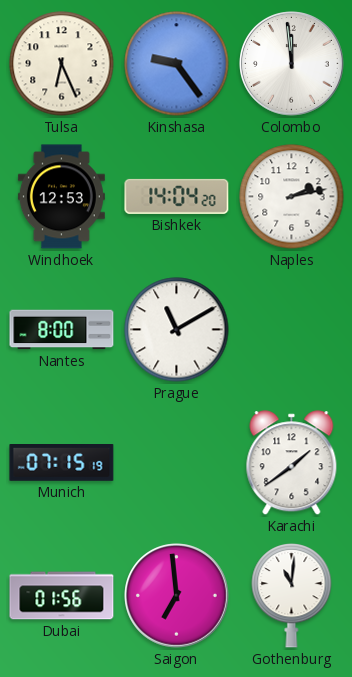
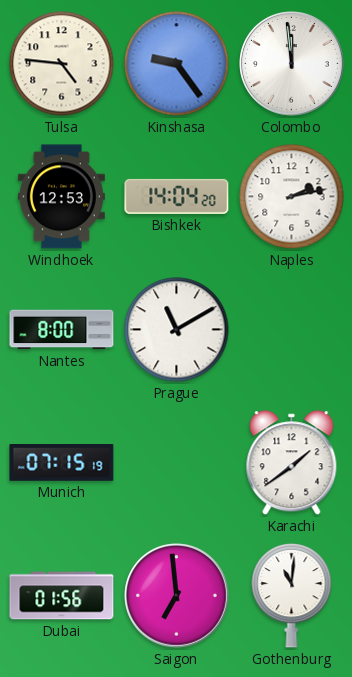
Tulsa: 6:26 -> 4:46
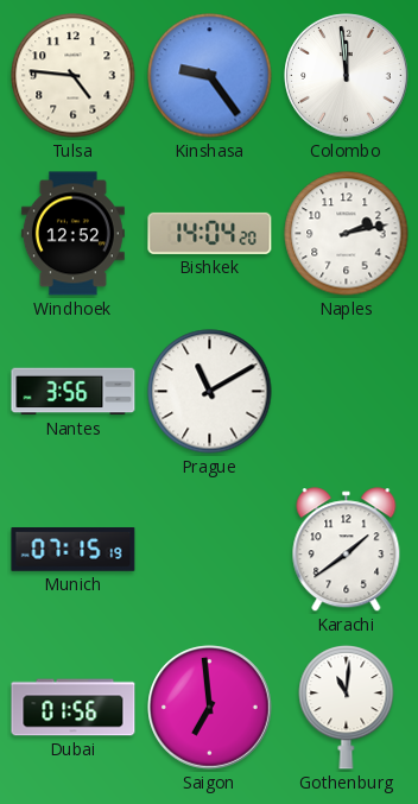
Windhoek: 12:53 -> 12:52
Nantes: 8:00 -> 3:56
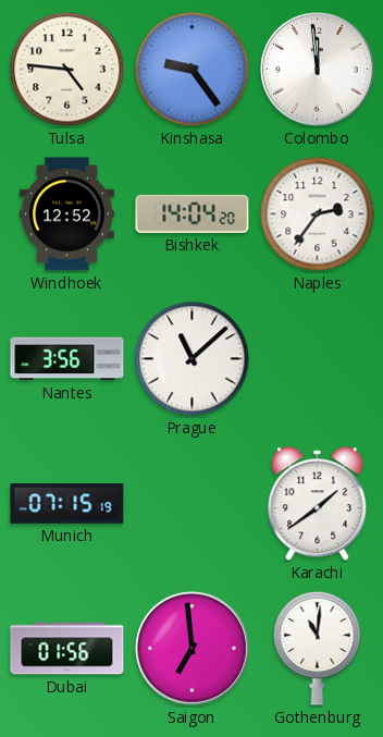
Naples: 2:13 -> 2:36
Prague: 11:10 -> 11:08
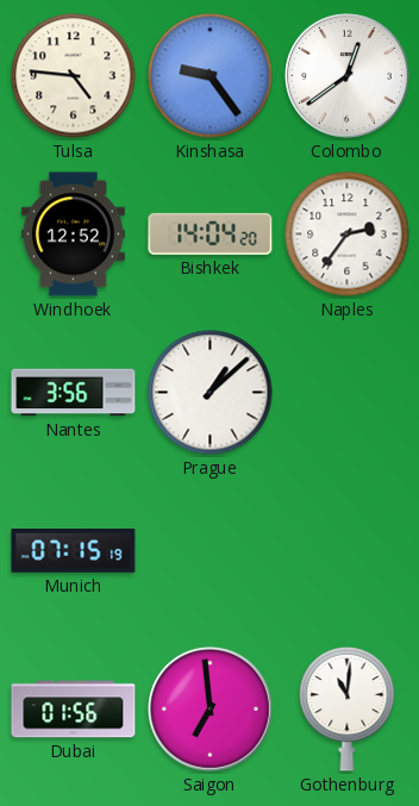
Colombo: 11:59 -> 12:39
Prague: 11:08 -> 1:08
Karachi: 1:39 -> none
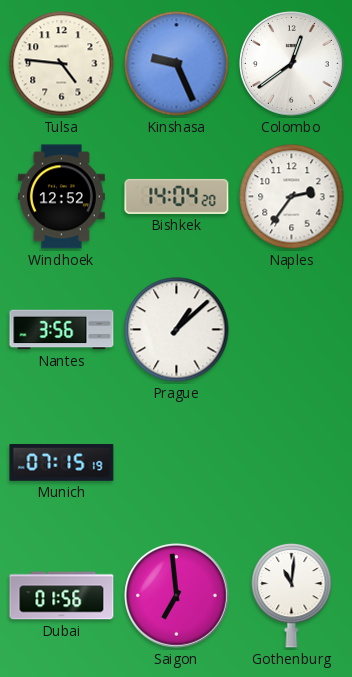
Kinshasa: 9:24 -> 9:26
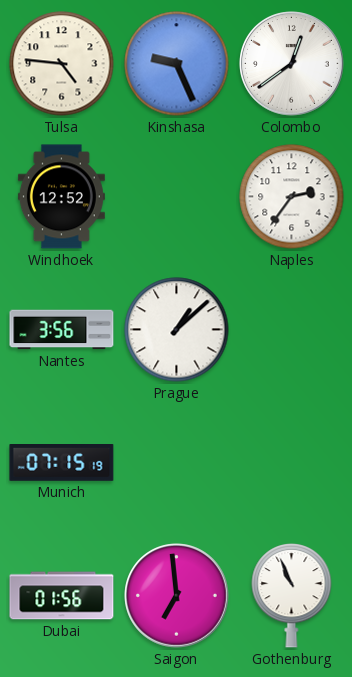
Bishkek: 14:04 -> none
Gothenburg: 11:01 -> 10:56
